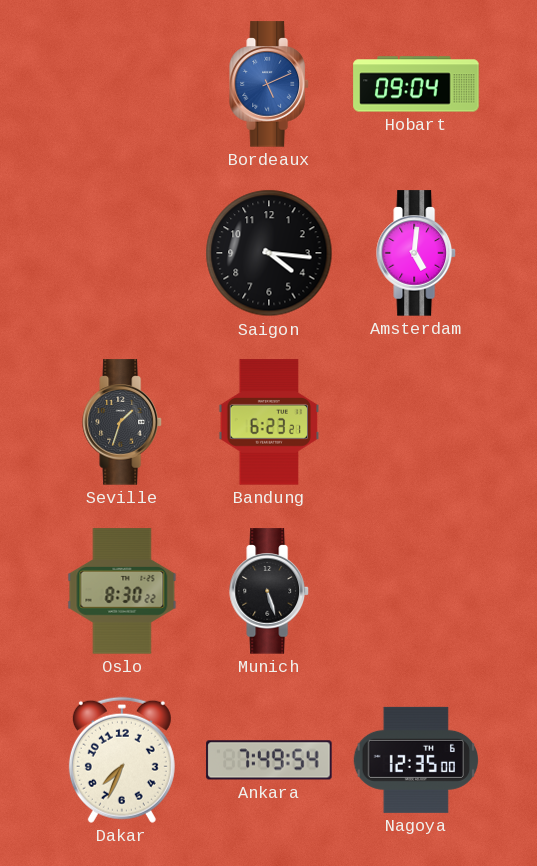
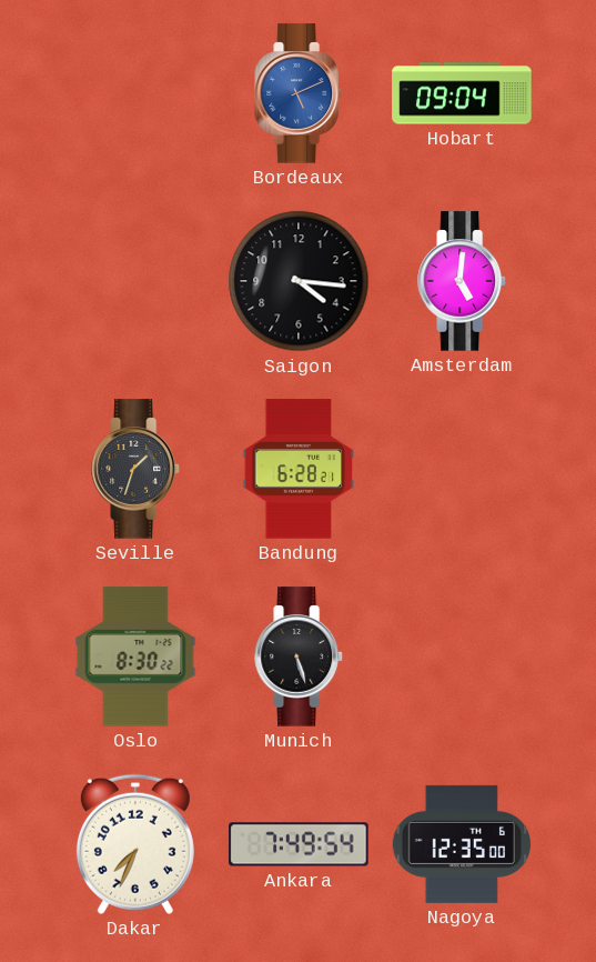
Bandung: 6:23 -> 6:28
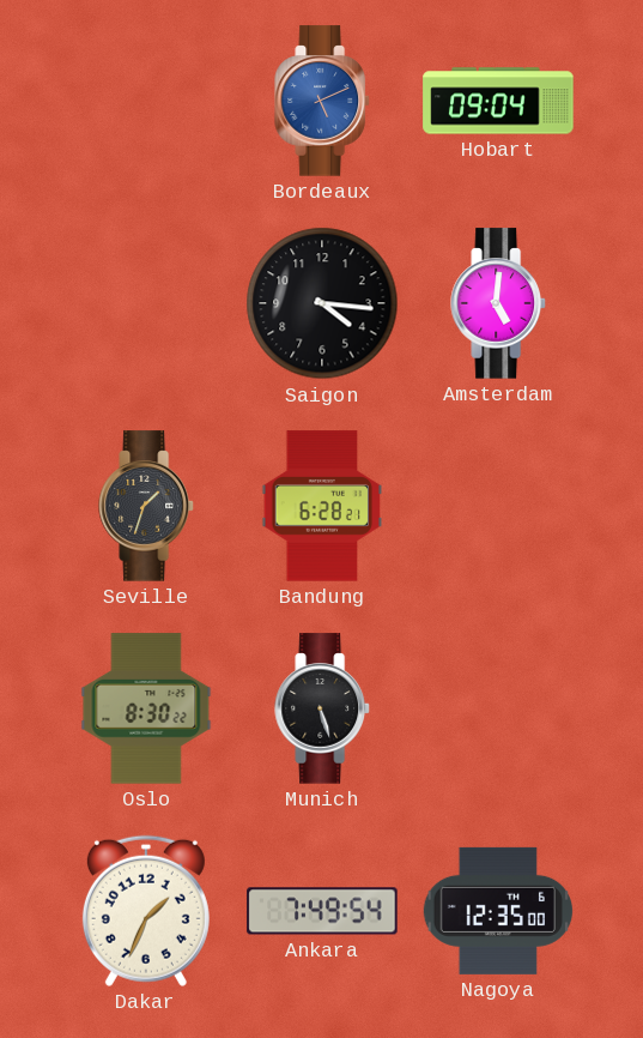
Dakar: 7:34 -> 1:34
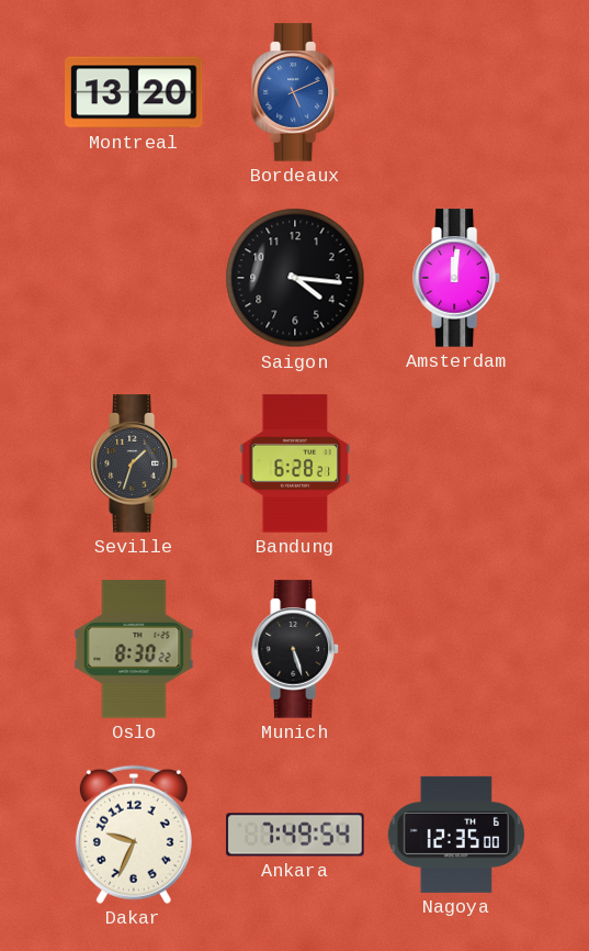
Montreal: none -> 13:20
Hobart: 09:04 -> none
Amsterdam: 5:01 -> 12:01
Dakar: 1:34 -> 9:34
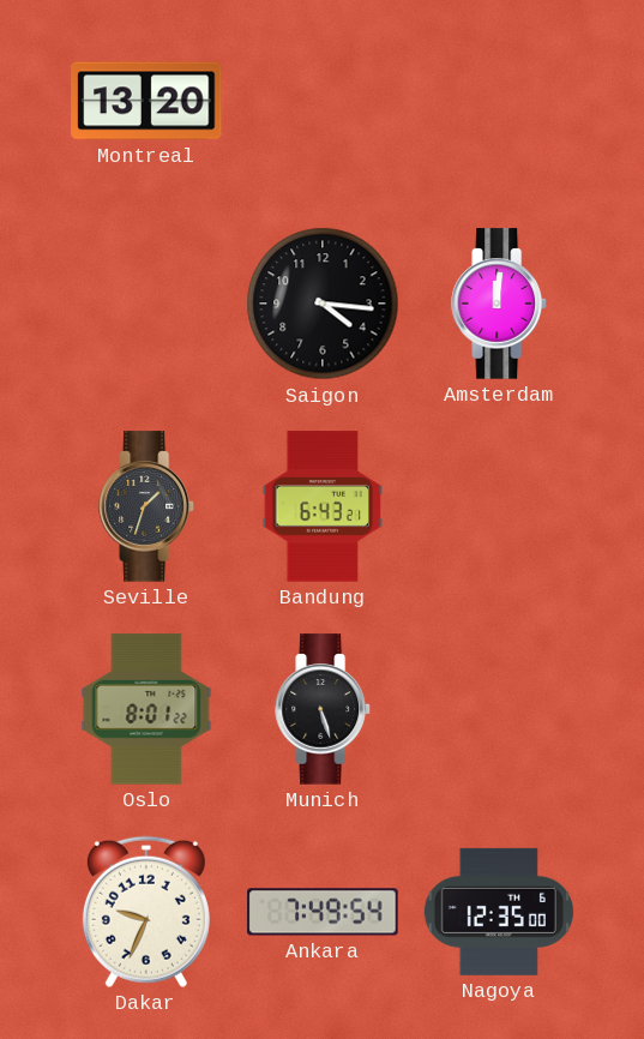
Bordeaux: 5:11 -> none
Bandung: 6:28 -> 6:43
Oslo: 8:30 -> 8:01
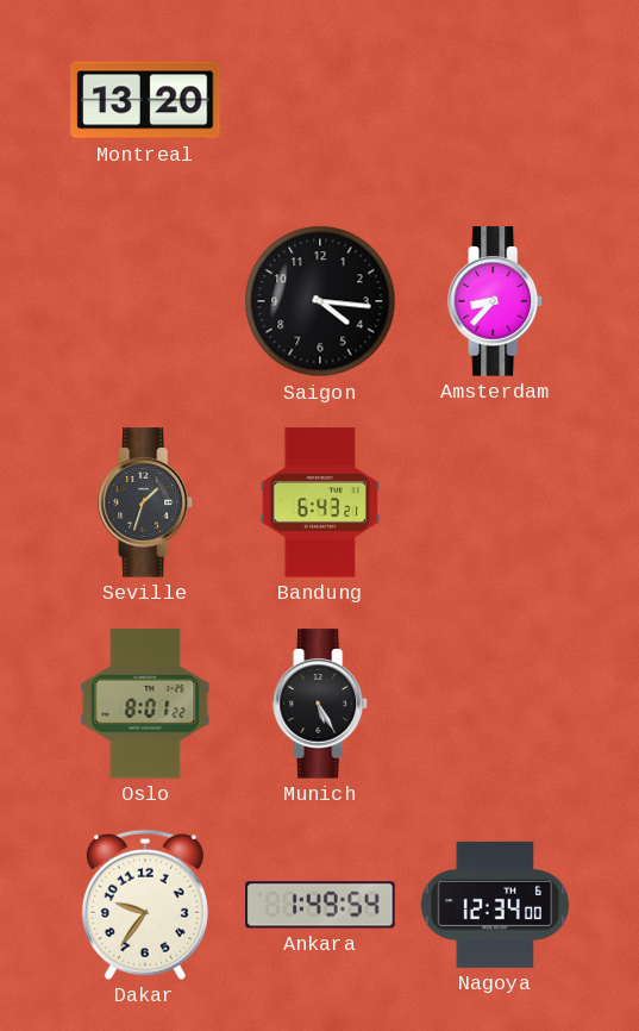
Amsterdam: 12:01 -> 8:37
Munich: 5:27 -> 5:25
Dakar: 9:34 -> 9:36
Ankara: 7:49 -> 1:49
Nagoya: 12:35 -> 12:34
